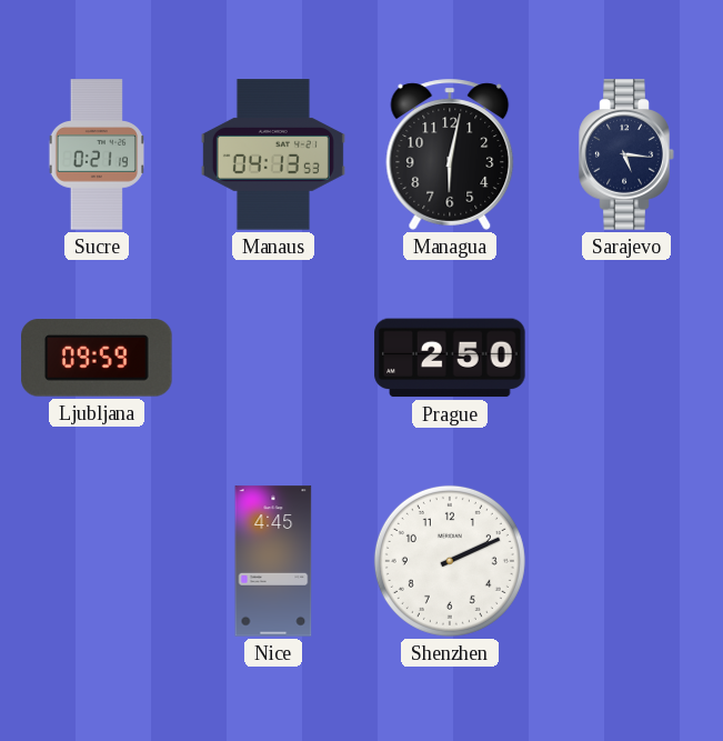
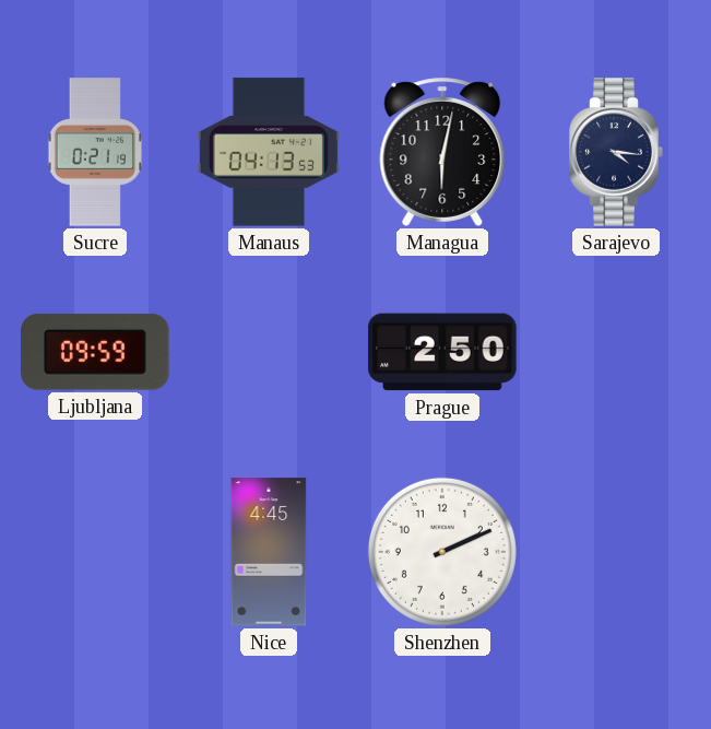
Sarajevo: 5:16 -> 4:16
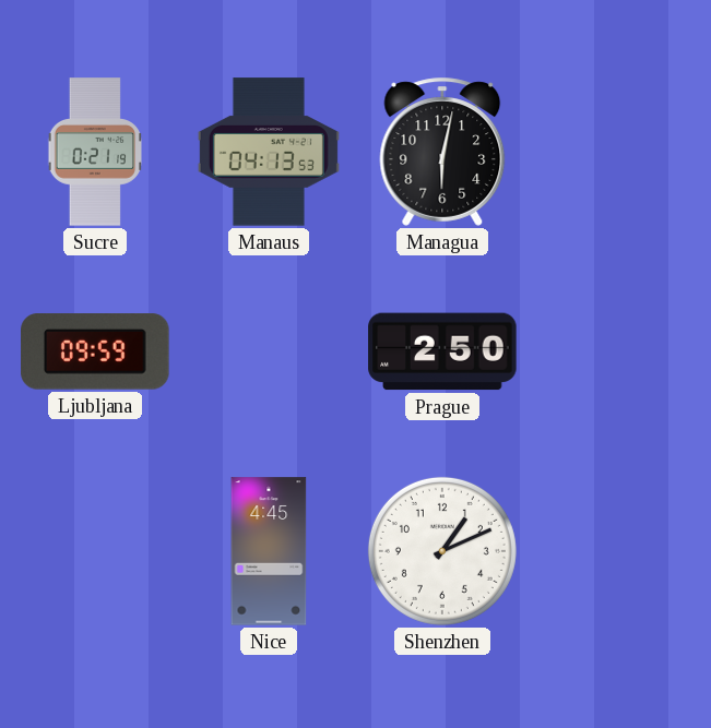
Sarajevo: 4:16 -> none
Shenzhen: 2:11 -> 1:11
